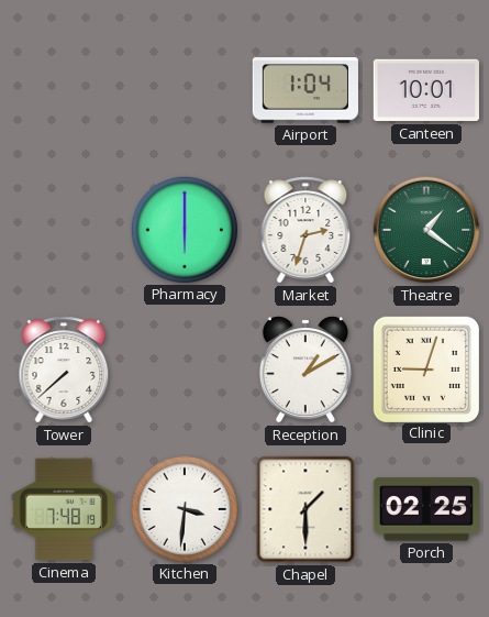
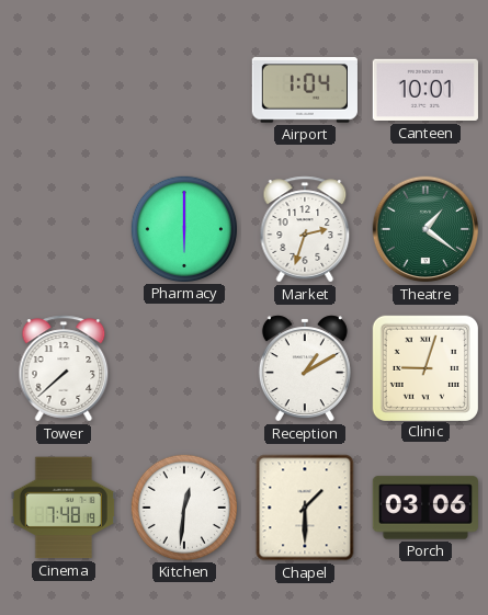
Kitchen: 3:31 -> 12:31
Porch: 02:25 -> 03:06
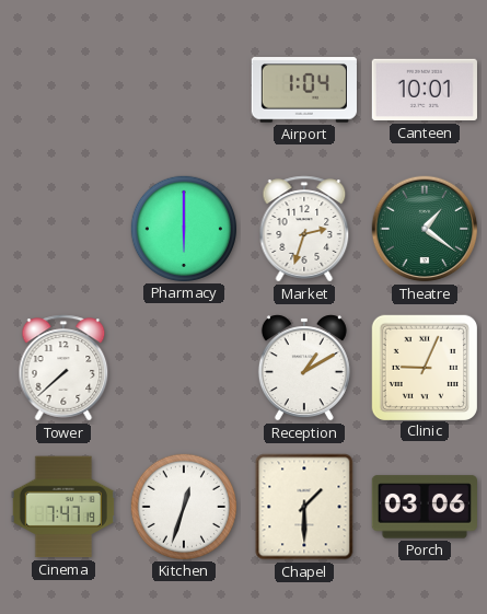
Clinic: 9:03 -> 9:04
Cinema: 7:48 -> 7:47
Kitchen: 12:31 -> 12:33
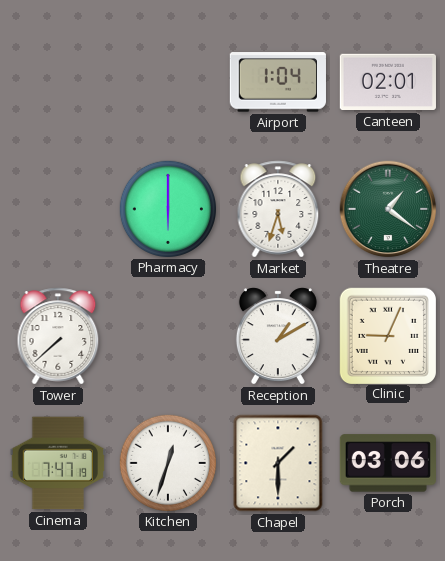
Canteen: 10:01 -> 02:01
Market: 2:33 -> 5:33
